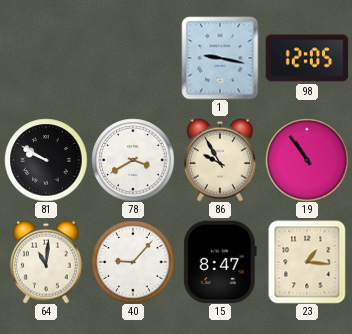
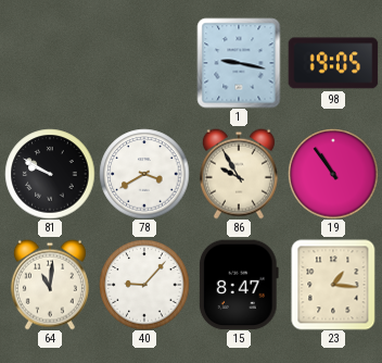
98: 12:05 -> 19:05
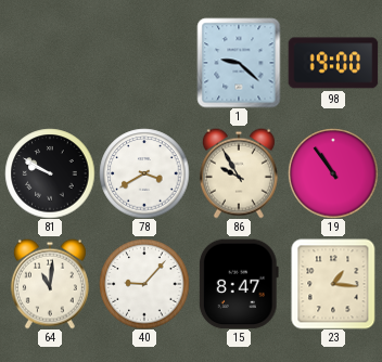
1: 9:17 -> 9:22
98: 19:05 -> 19:00
